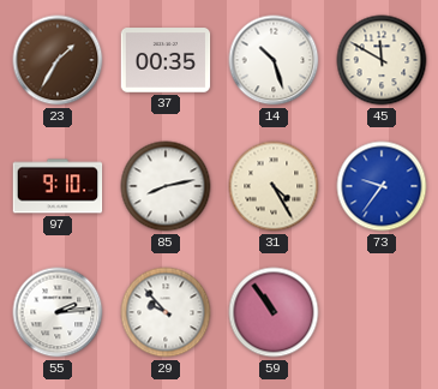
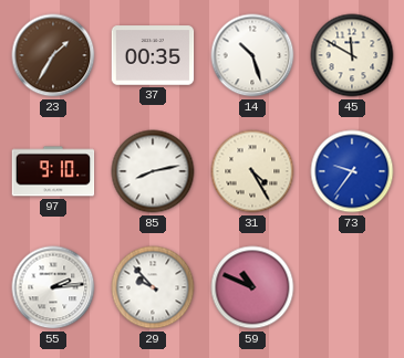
59: 10:54 -> 10:49
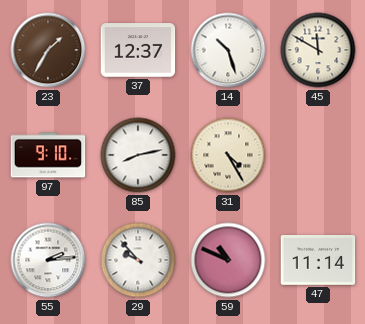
37: 00:35 -> 12:37
73: 9:36 -> none
47: none -> 11:14
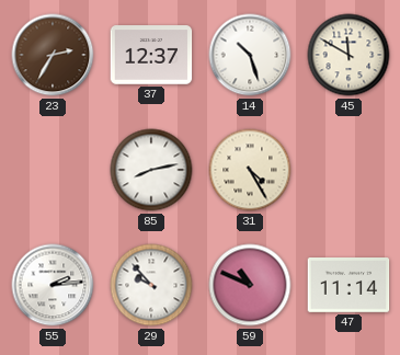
23: 1:35 -> 2:35
97: 9:10 -> none
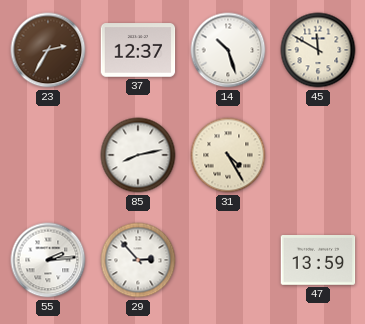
29: 9:53 -> 2:53
59: 10:49 -> none
47: 11:14 -> 13:59
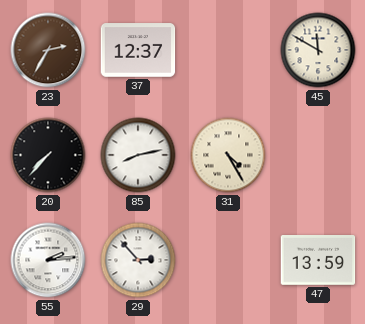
14: 10:27 -> none
20: none -> 7:37
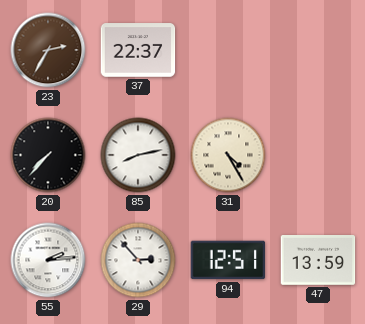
37: 12:37 -> 22:37
45: 11:50 -> none
94: none -> 12:51
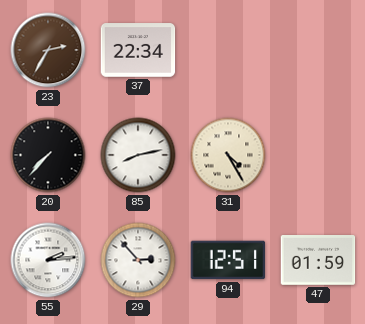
37: 22:37 -> 22:34
47: 13:59 -> 01:59
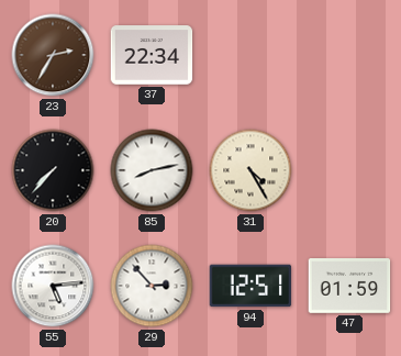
55: 2:14 -> 5:14
